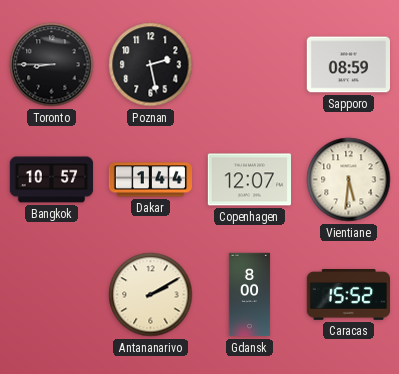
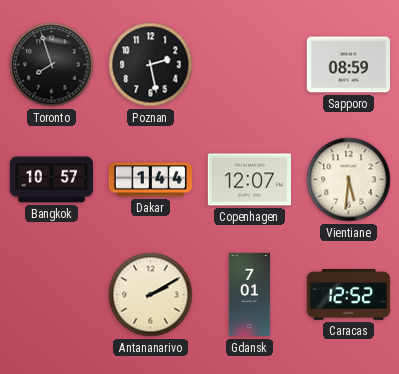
Toronto: 8:45 -> 7:57
Gdansk: 8:00 -> 7:01
Caracas: 15:52 -> 12:52
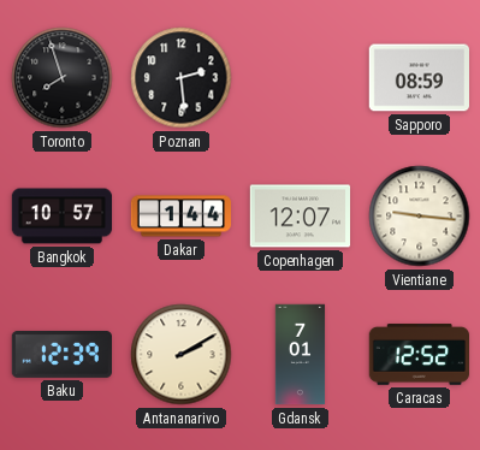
Poznan: 2:28 -> 2:29
Vientiane: 5:31 -> 9:16
Baku: none -> 12:39
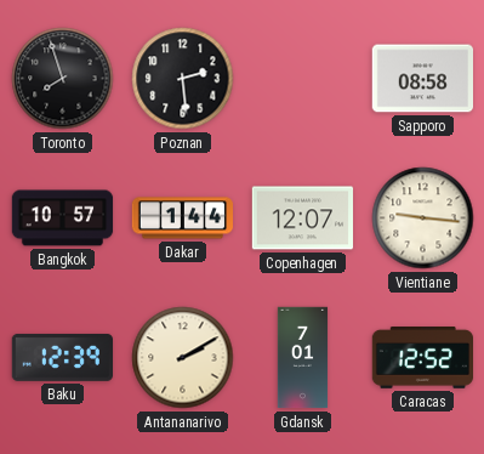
Sapporo: 08:59 -> 08:58
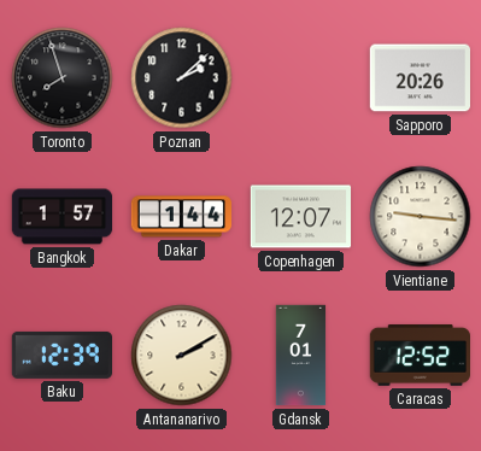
Poznan: 2:29 -> 2:08
Sapporo: 08:58 -> 20:26
Bangkok: 10:57 -> 1:57
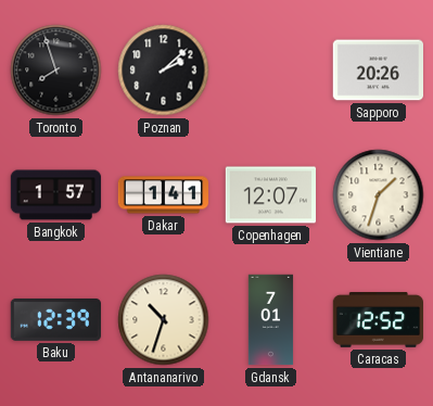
Dakar: 1:44 -> 1:41
Vientiane: 9:16 -> 1:33
Antananarivo: 2:10 -> 10:33
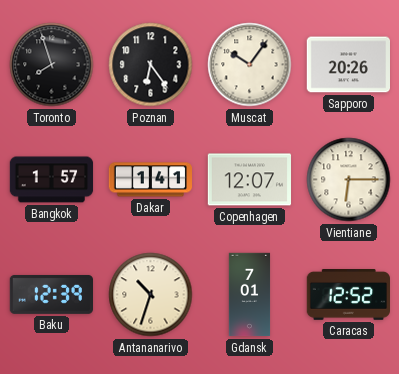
Poznan: 2:08 -> 6:24
Muscat: none -> 10:06
Vientiane: 1:33 -> 6:15
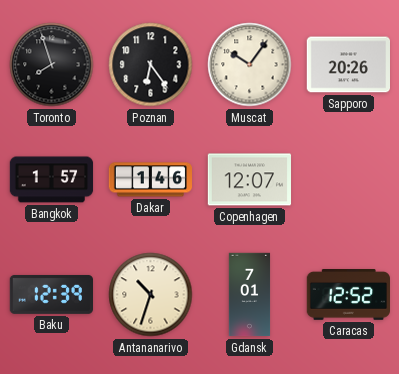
Dakar: 1:41 -> 1:46
Vientiane: 6:15 -> none
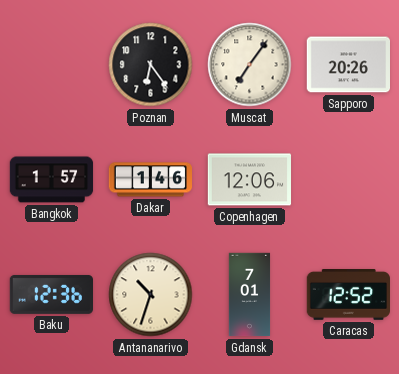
Toronto: 7:57 -> none
Muscat: 10:06 -> 7:06
Copenhagen: 12:07 -> 12:06
Baku: 12:39 -> 12:36
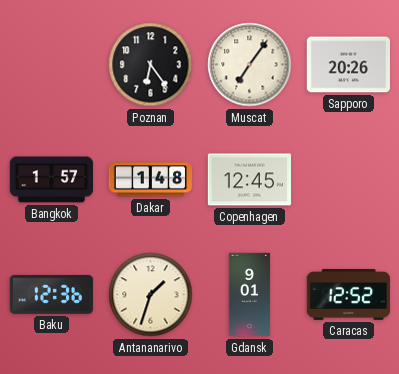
Dakar: 1:46 -> 1:48
Copenhagen: 12:06 -> 12:45
Antananarivo: 10:33 -> 1:33
Gdansk: 7:01 -> 9:01
